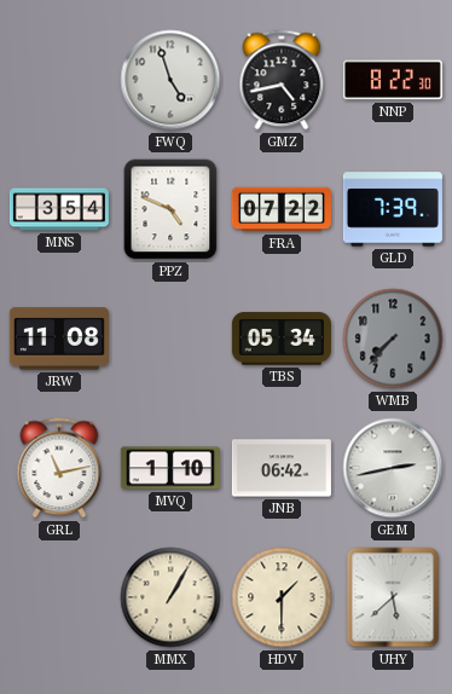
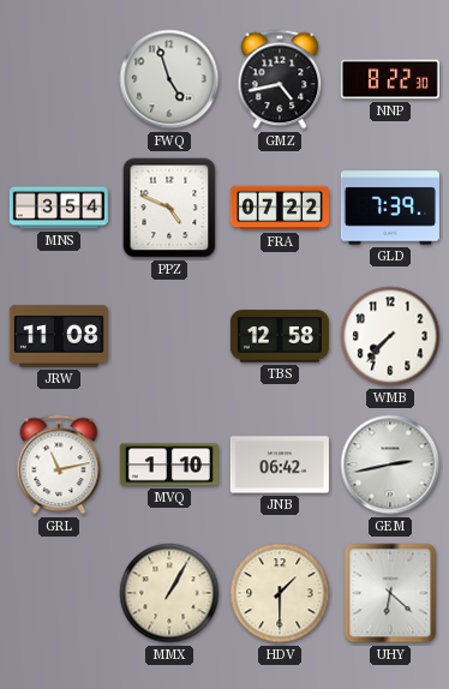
TBS: 05:34 -> 12:58
WMB dial: grey -> white
UHY: 5:38 -> 6:22
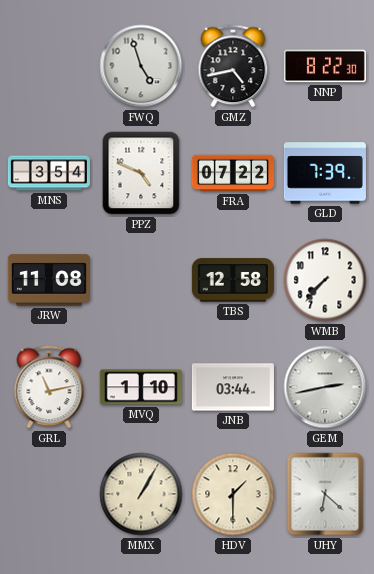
JNB: 06:42 -> 03:44
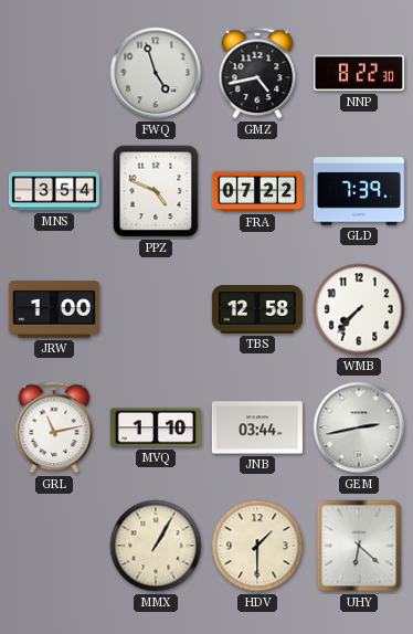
JRW: 11:08 -> 1:00
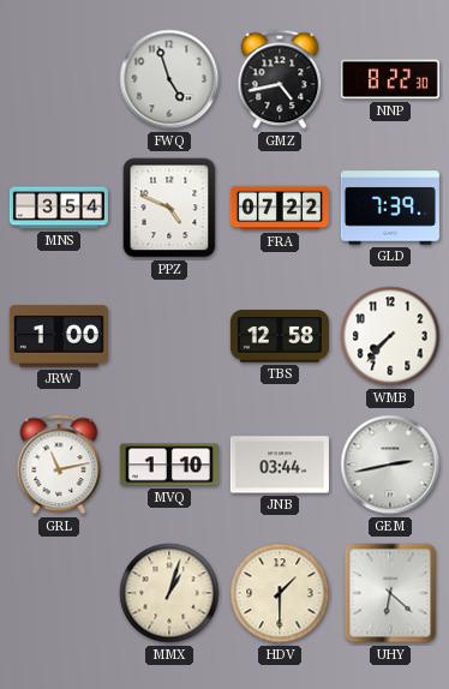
MMX: 1:05 -> 1:03
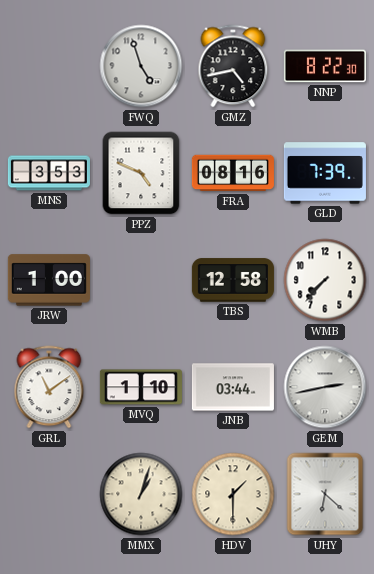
MNS: 3:54 -> 3:53
FRA: 07:22 -> 08:16
GRL: 11:13 -> 11:09
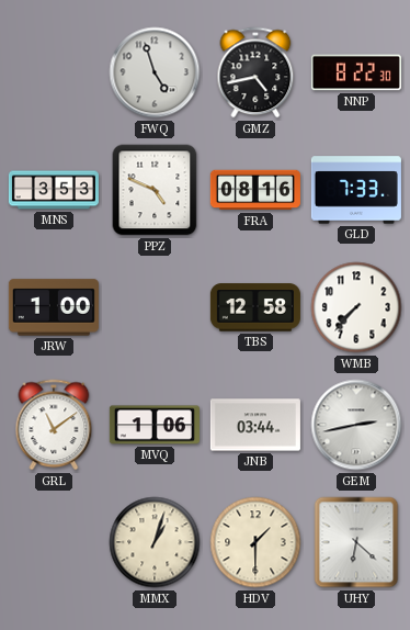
GLD: 7:39 -> 7:33
MVQ: 1:10 -> 1:06
